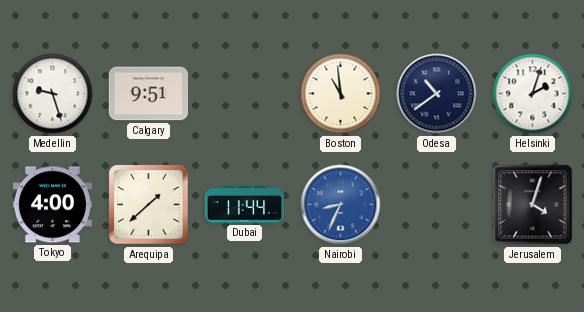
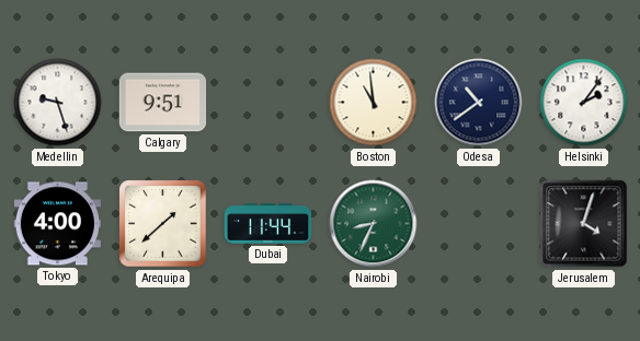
Helsinki: 2:03 -> 2:06
Nairobi dial: blue -> green
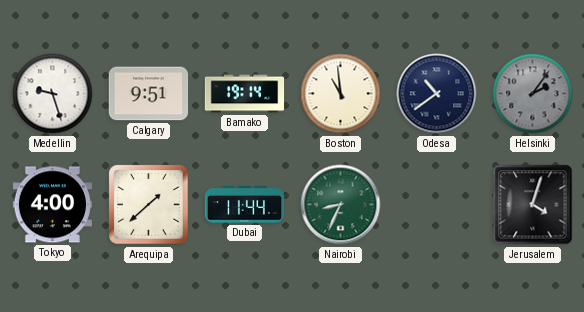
Bamako: none -> 19:14
Helsinki dial: white -> grey
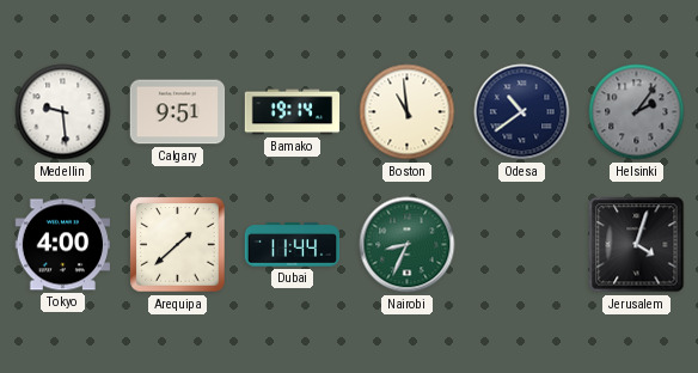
Medellin: 9:27 -> 9:29
